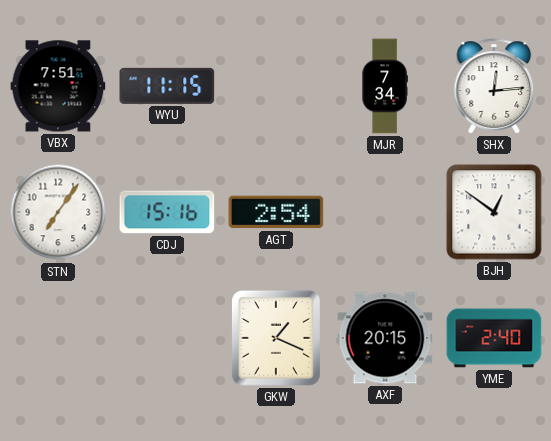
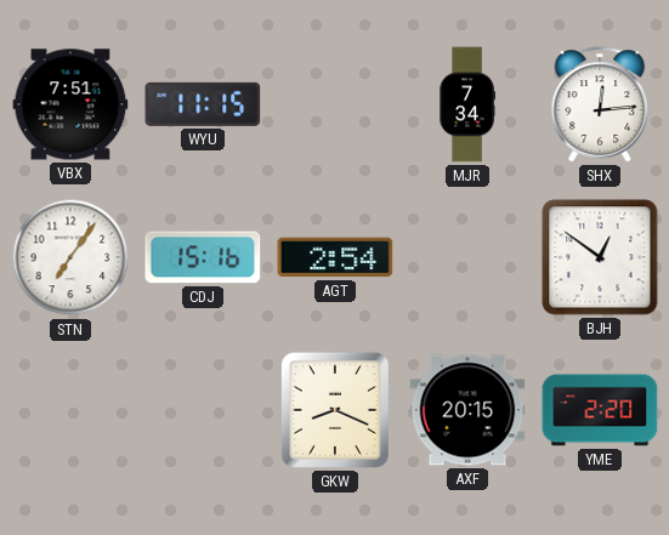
GKW: 1:19 -> 8:19
YME: 2:40 -> 2:20
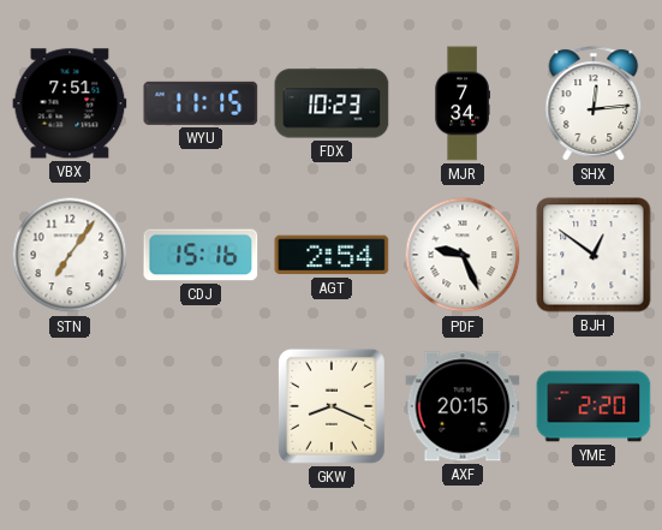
FDX: none -> 10:23
PDF: none -> 9:26
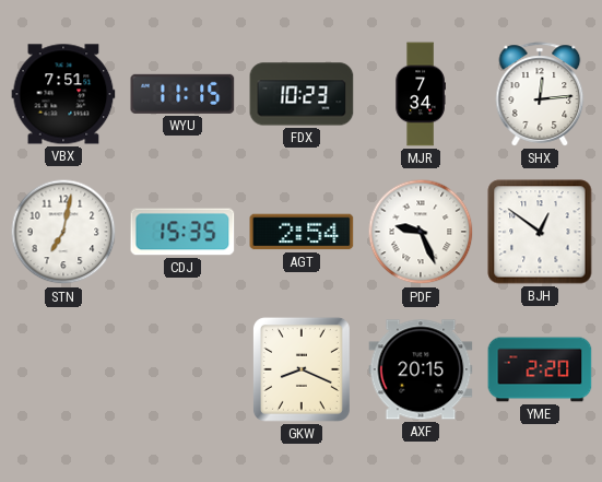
STN: 7:06 -> 7:02
CDJ: 15:16 -> 15:35
